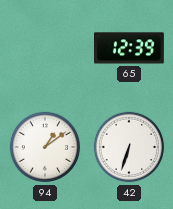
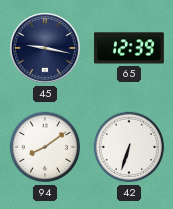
45: none -> 9:17
94: 1:09 -> 8:09
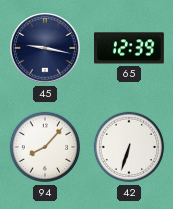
94: 8:09 -> 8:07
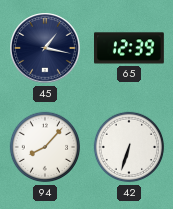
45: 9:17 -> 1:17
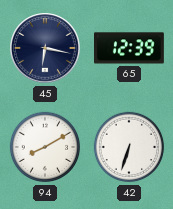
45: 1:17 -> 6:17
94: 8:07 -> 8:10
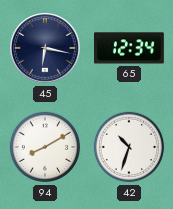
65: 12:39 -> 12:34
42: 6:33 -> 10:33
